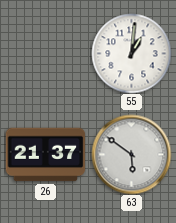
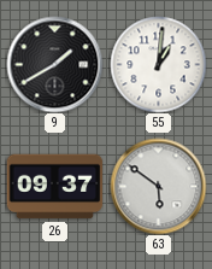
9: none -> 1:40
26: 21:37 -> 09:37
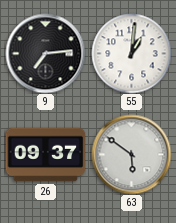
9: 1:40 -> 7:14
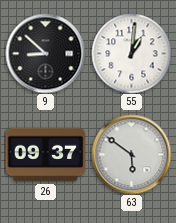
9: 7:14 -> 8:52
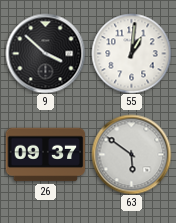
9: 8:52 -> 3:52
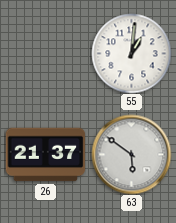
9: 3:52 -> none
26: 09:37 -> 21:37
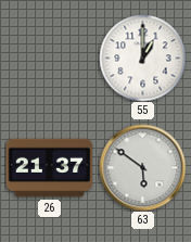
55: 1:01 -> 1:00
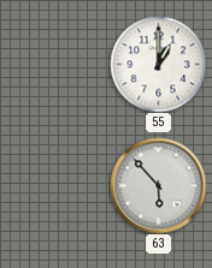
26: 21:37 -> none
63: 5:51 -> 5:53
